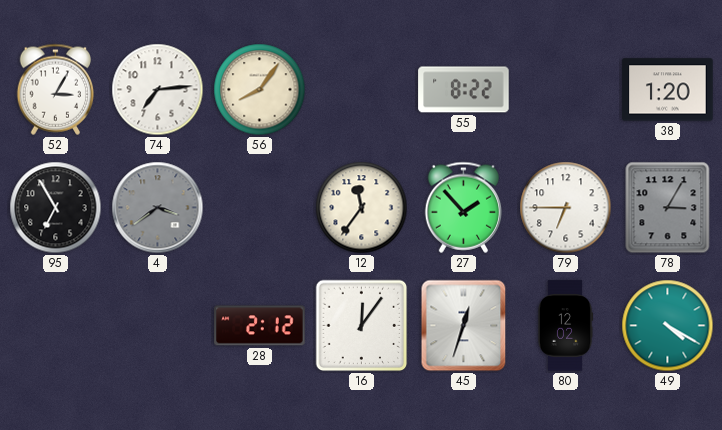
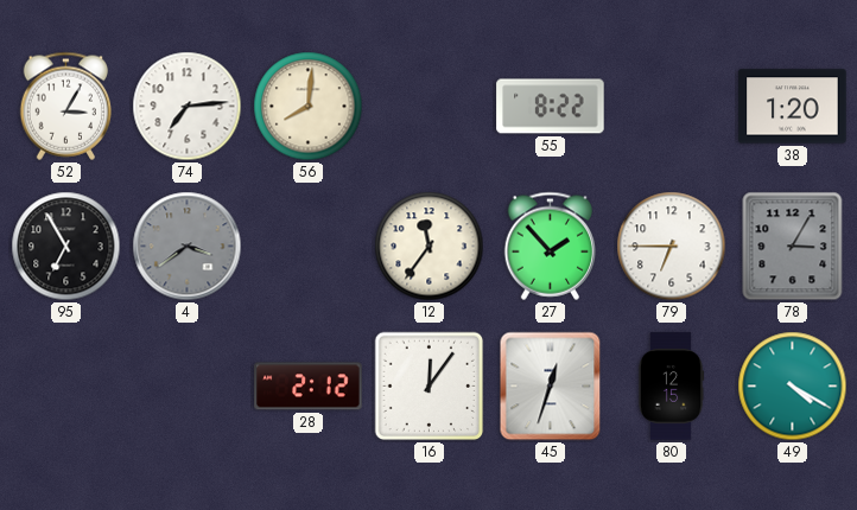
56: 8:06 -> 8:01
80: 12:02 -> 12:15
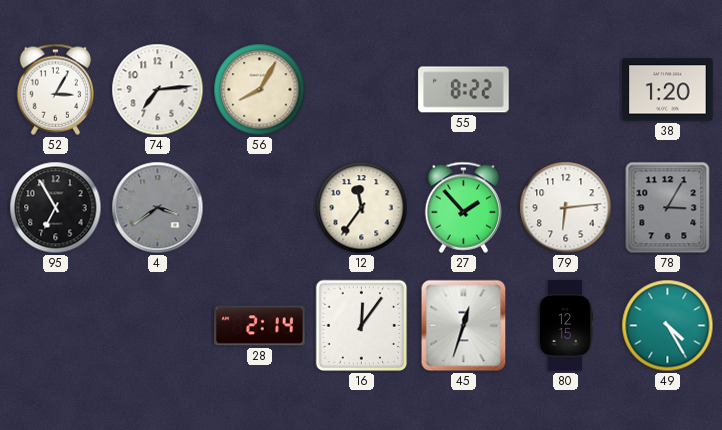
56: 8:01 -> 8:05
79: 6:45 -> 6:14
28: 2:12 -> 2:14
49: 4:20 -> 4:25
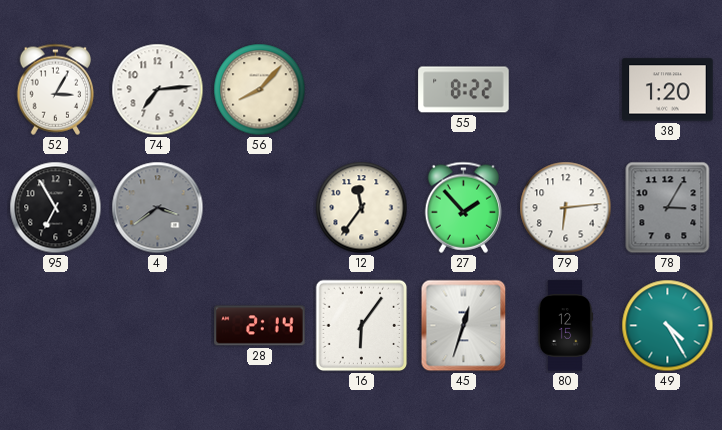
56: 8:05 -> 8:07
16: 12:06 -> 6:06
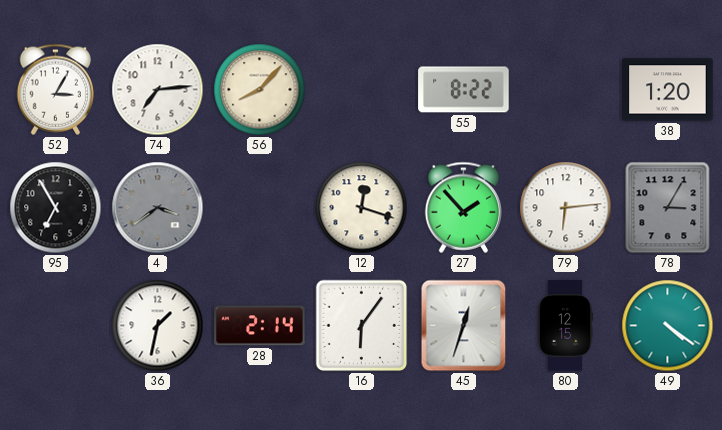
12: 11:36 -> 12:18
36: none -> 1:32
49: 4:25 -> 4:21
